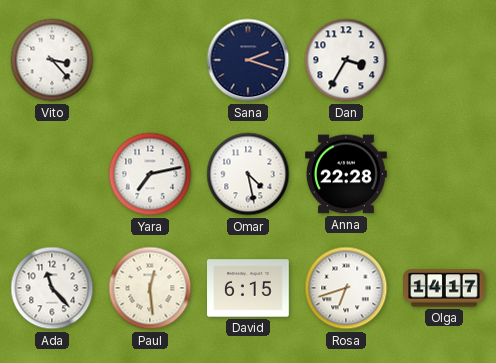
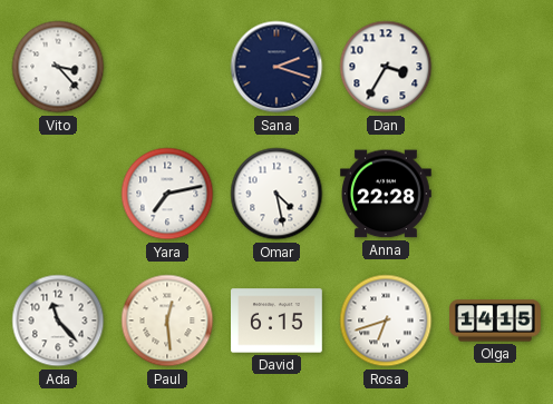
Olga: 14:17 -> 14:15
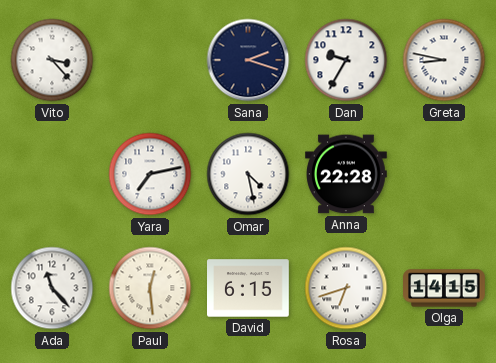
Dan: 3:35 -> 9:35
Greta: none -> 8:47
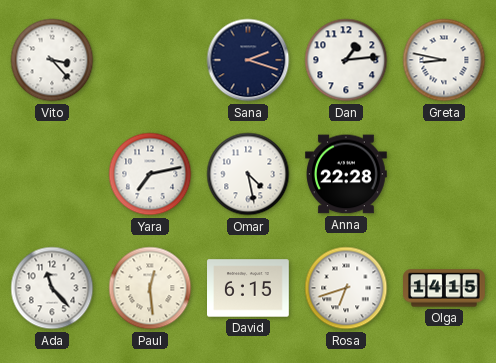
Dan: 9:35 -> 1:14
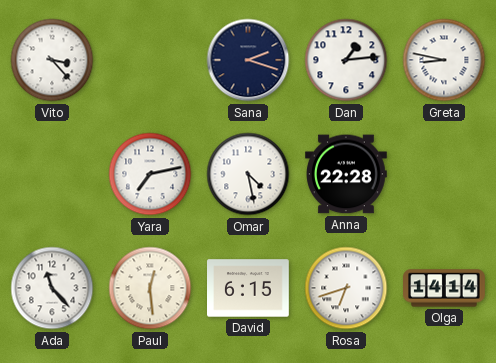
Olga: 14:15 -> 14:14
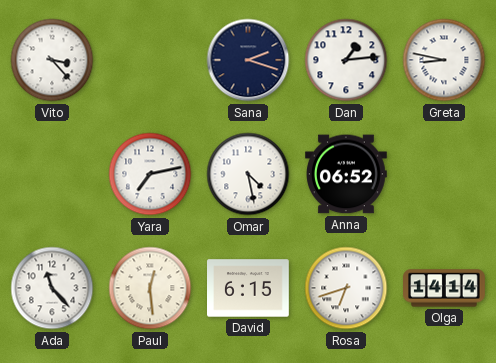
Anna: 22:28 -> 06:52
